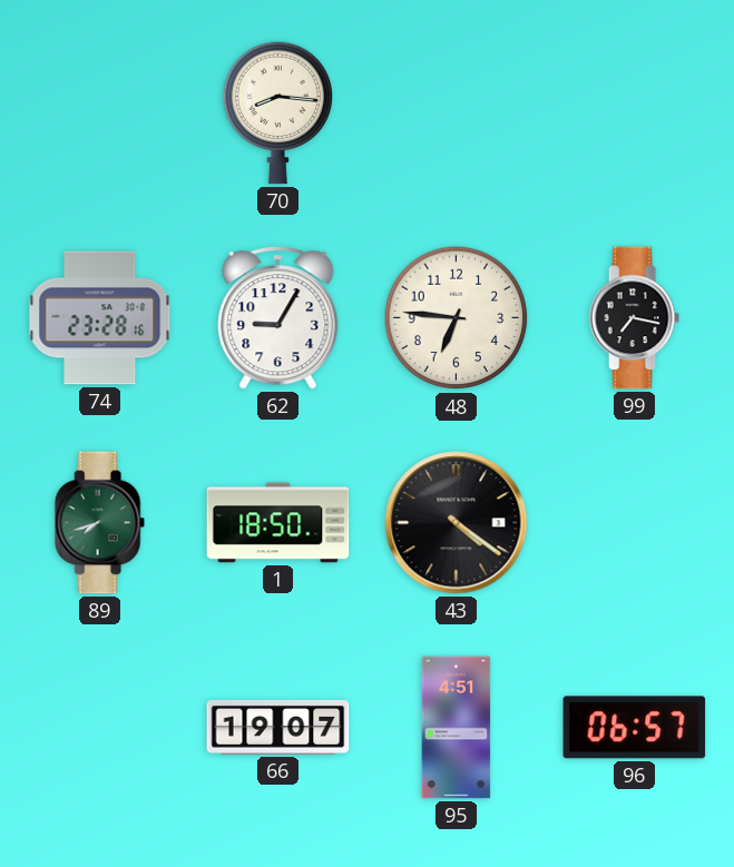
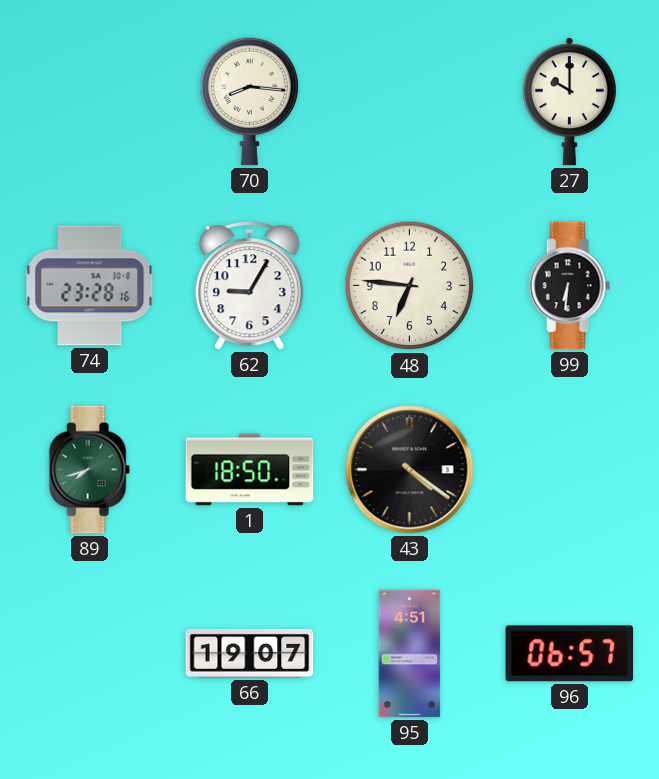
27: none -> 10:00
99: 7:17 -> 6:31
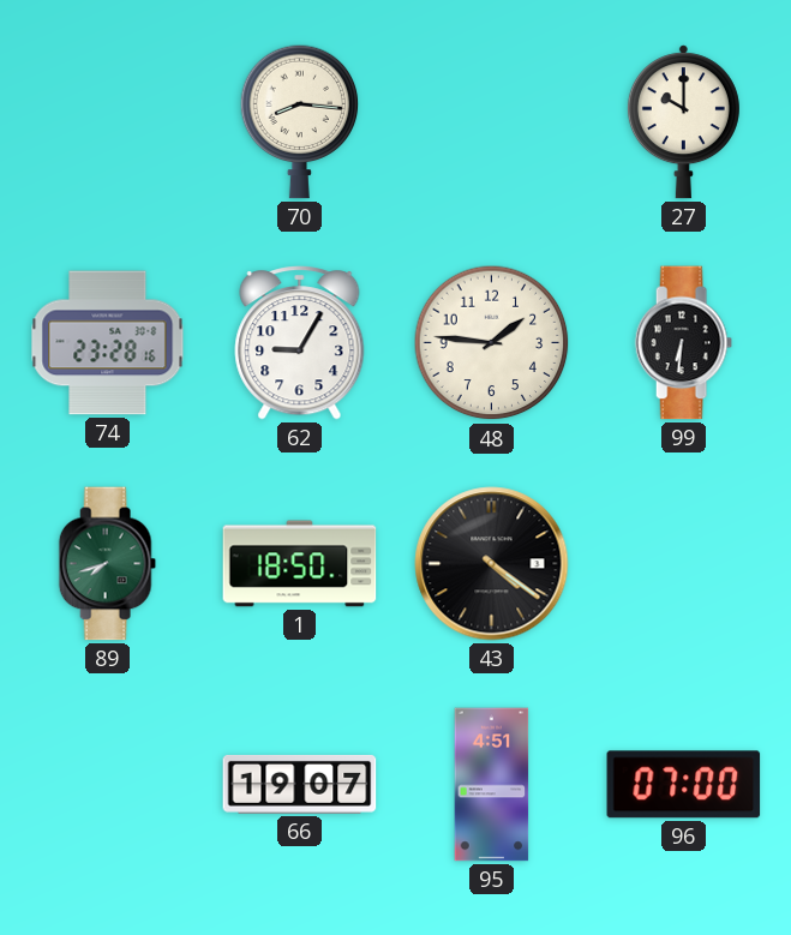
48: 6:46 -> 1:46
96: 06:57 -> 07:00
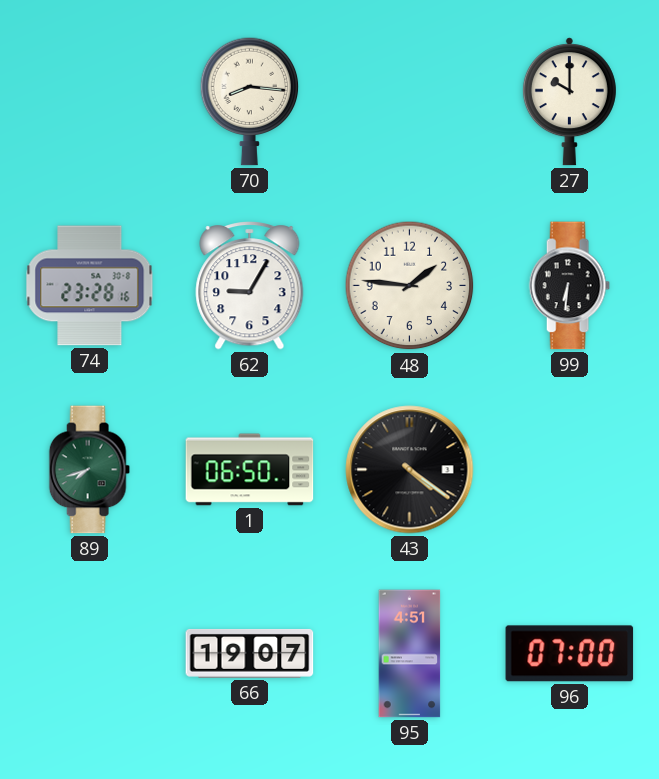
1: 18:50 -> 06:50
